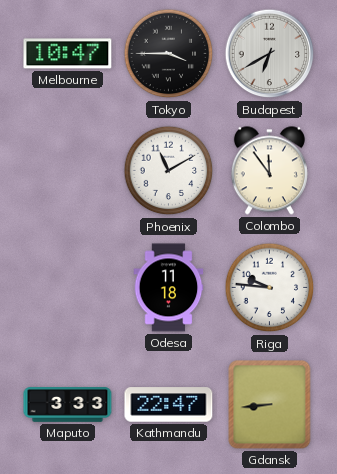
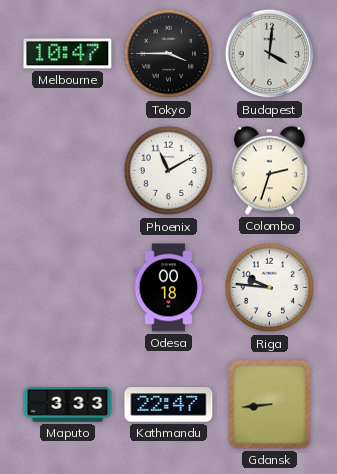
Budapest: 6:40 -> 4:01
Colombo: 11:54 -> 2:33
Odesa: 11:18 -> 00:18
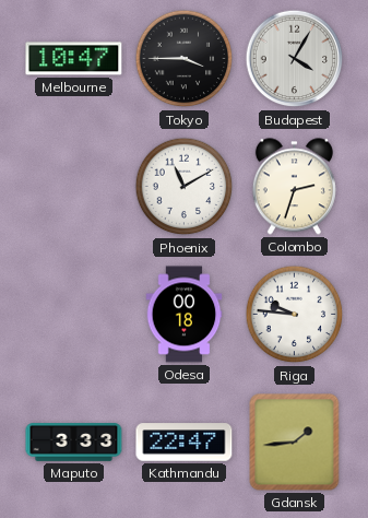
Budapest: 4:01 -> 4:05
Gdansk: 8:44 -> 1:44
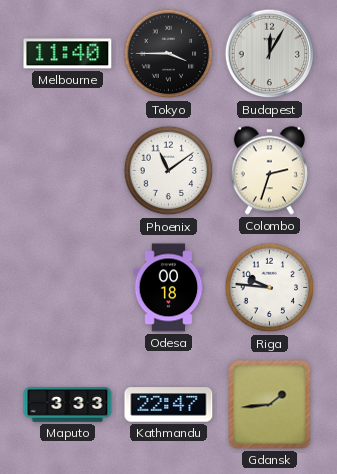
Melbourne: 10:47 -> 11:40
Budapest: 4:05 -> 12:05
Phoenix: 11:10 -> 11:09
